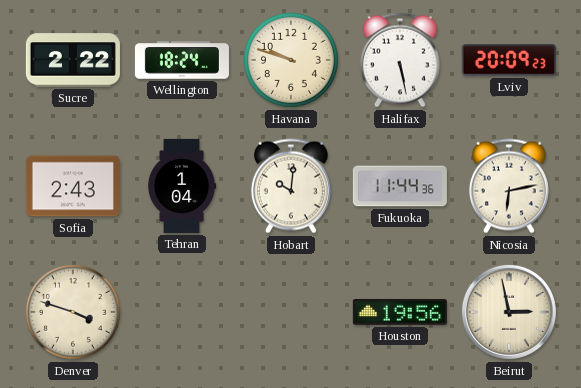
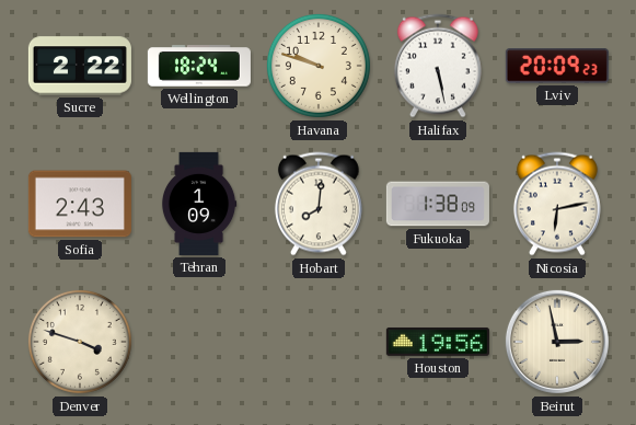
Tehran: 1:04 -> 1:09
Hobart: 10:01 -> 8:01
Fukuoka: 11:44 -> 1:38
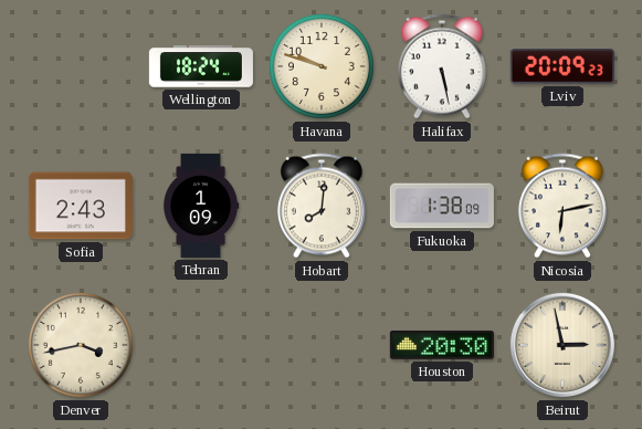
Sucre: 2:22 -> none
Denver: 3:48 -> 3:43
Houston: 19:56 -> 20:30
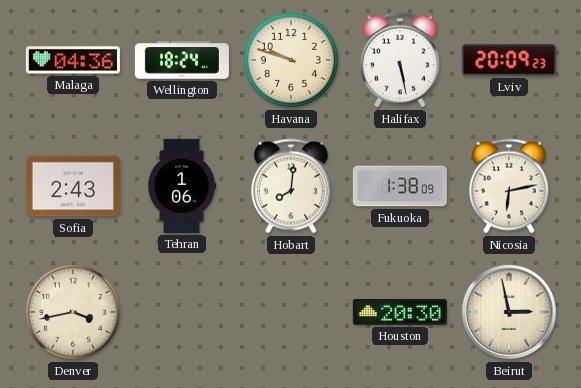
Malaga: none -> 04:36
Tehran: 1:09 -> 1:06
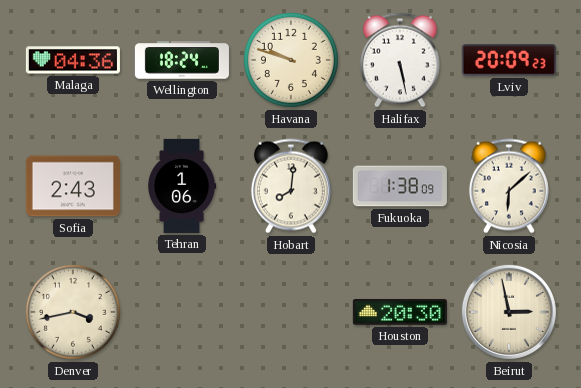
Nicosia: 6:13 -> 6:08
